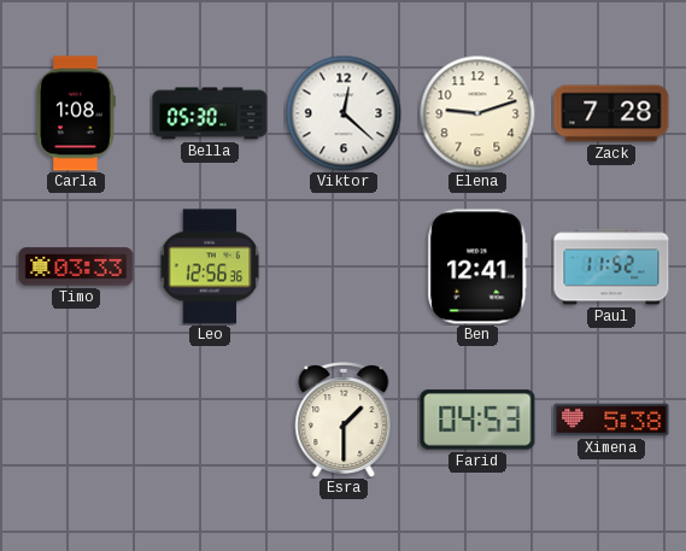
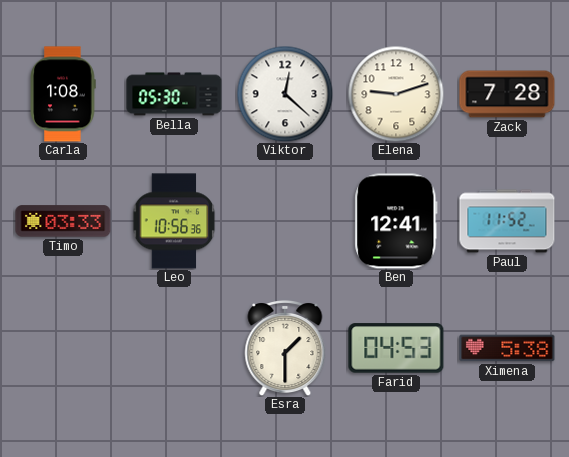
Leo: 12:56 -> 10:56
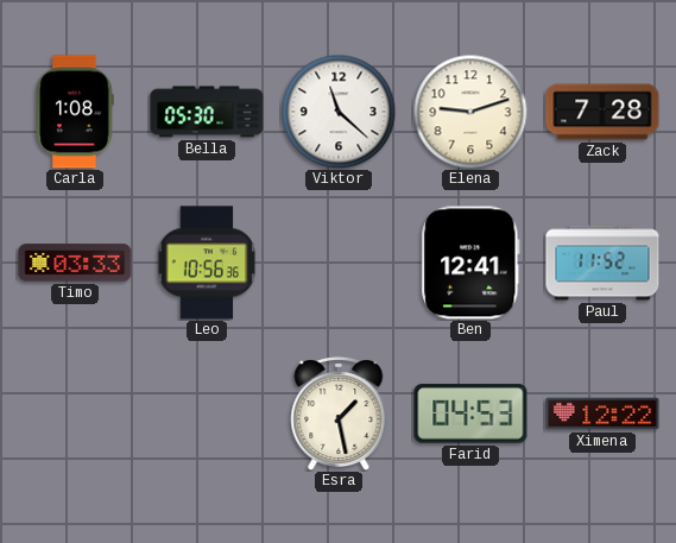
Viktor: 12:22 -> 11:22
Esra: 1:30 -> 1:28
Ximena: 5:38 -> 12:22
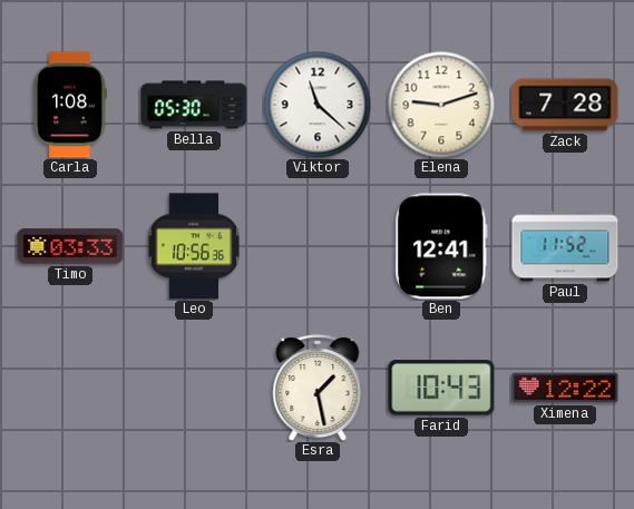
Farid: 04:53 -> 10:43
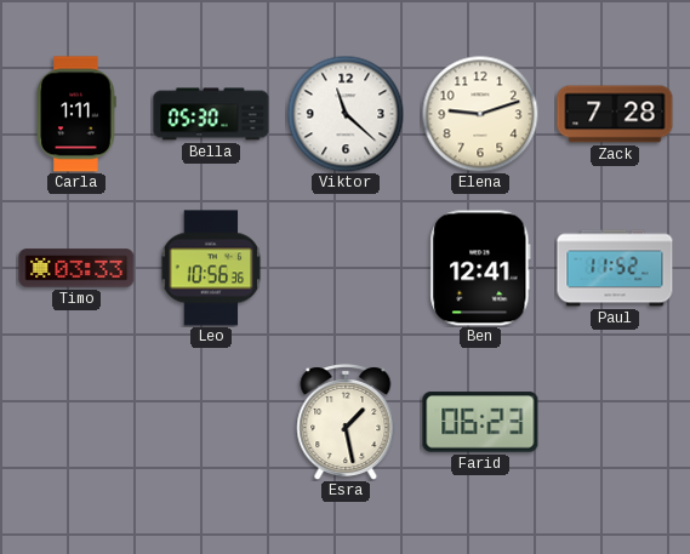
Carla: 1:08 -> 1:11
Farid: 10:43 -> 06:23
Ximena: 12:22 -> none
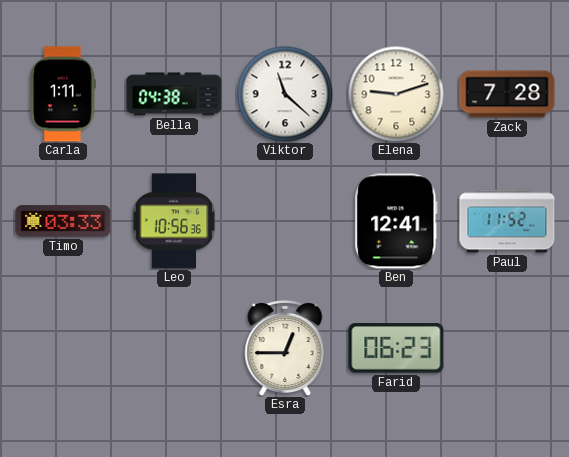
Bella: 05:30 -> 04:38
Esra: 1:28 -> 12:45
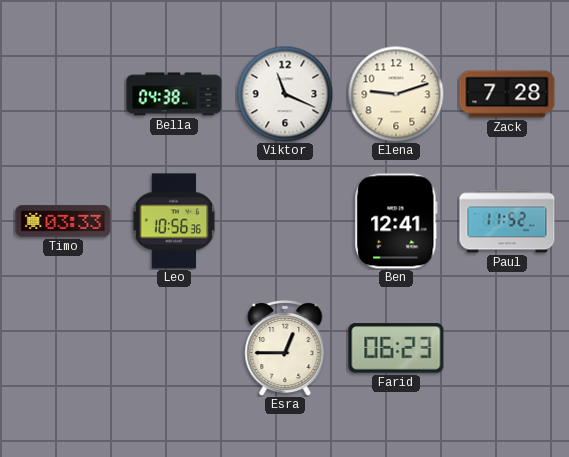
Carla: 1:11 -> none
Viktor: 11:22 -> 11:19
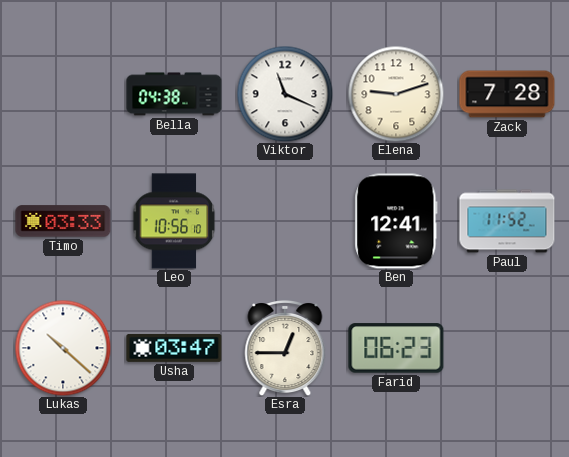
Leo: 10:56:36 -> 10:56:10
Lukas: none -> 10:22
Usha: none -> 03:47
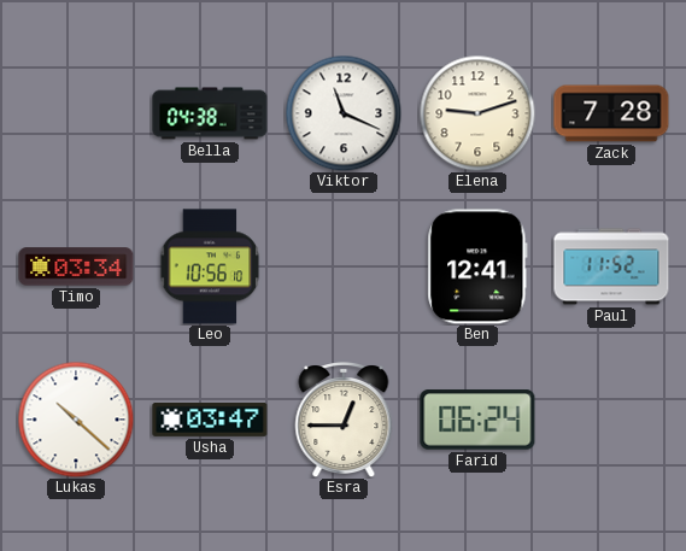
Timo: 03:33 -> 03:34
Farid: 06:23 -> 06:24
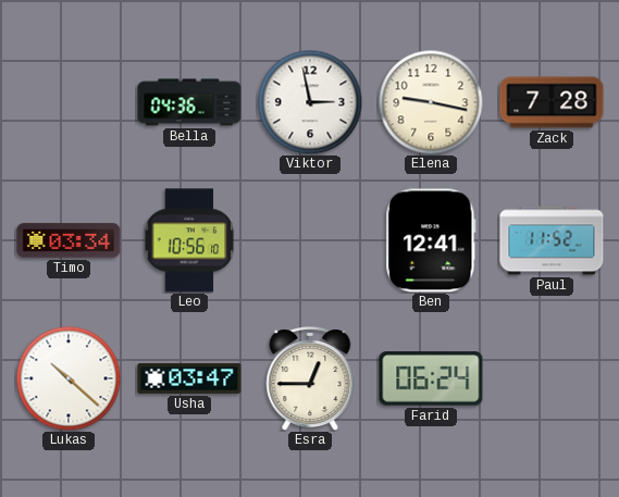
Bella: 04:38 -> 04:36
Viktor: 11:19 -> 2:58
Elena: 9:12 -> 9:17
